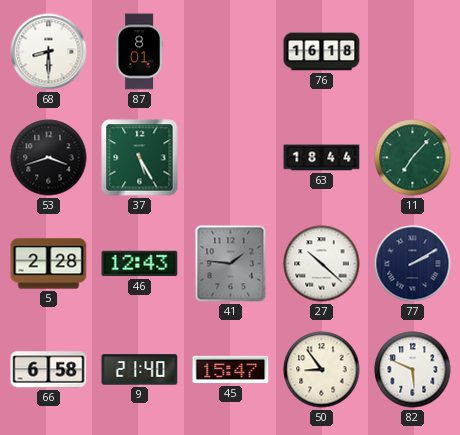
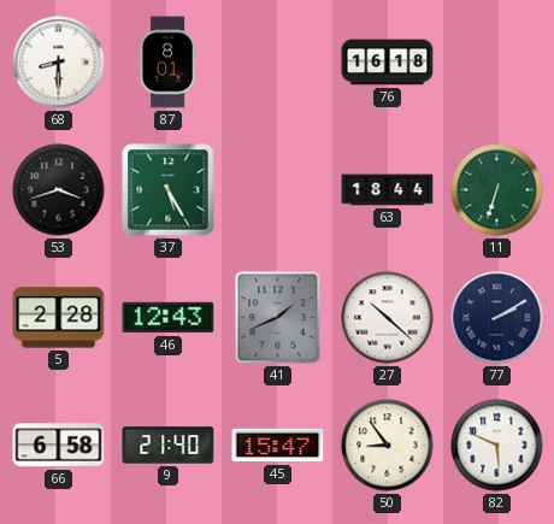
11: 7:07 -> 6:33
41: 1:46 -> 1:41
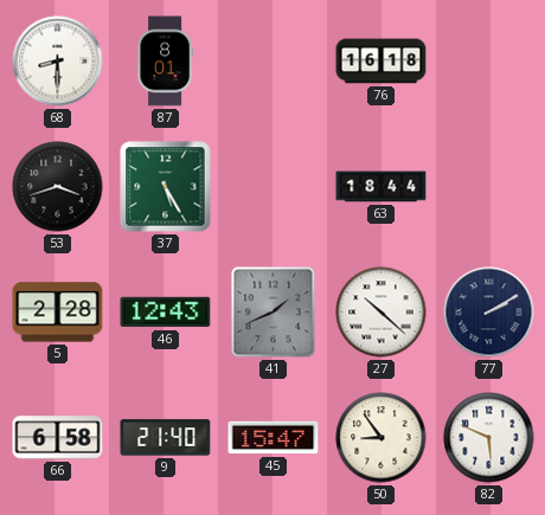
11: 6:33 -> none
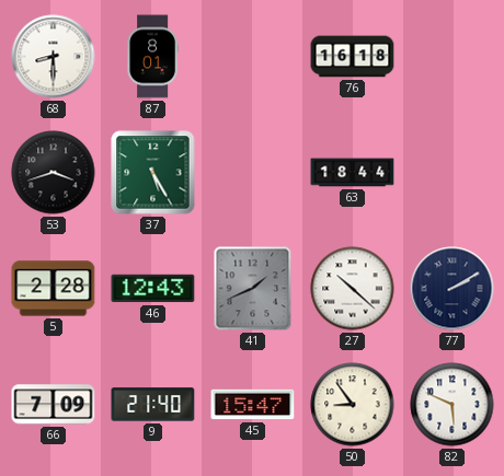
66: 6:58 -> 7:09
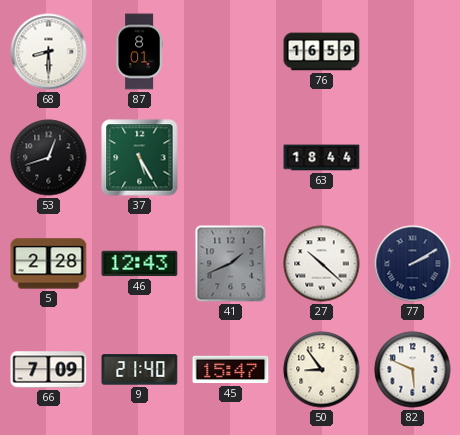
76: 16:18 -> 16:59
53: 3:42 -> 12:42
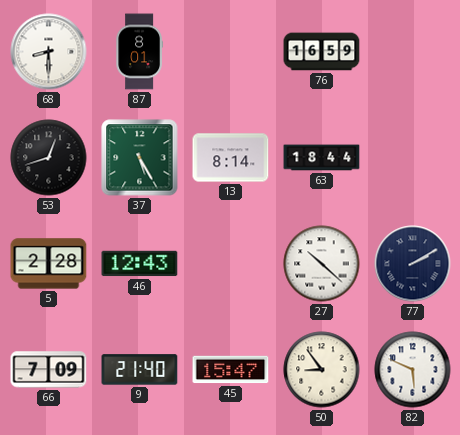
13: none -> 8:14
41: 1:41 -> none
